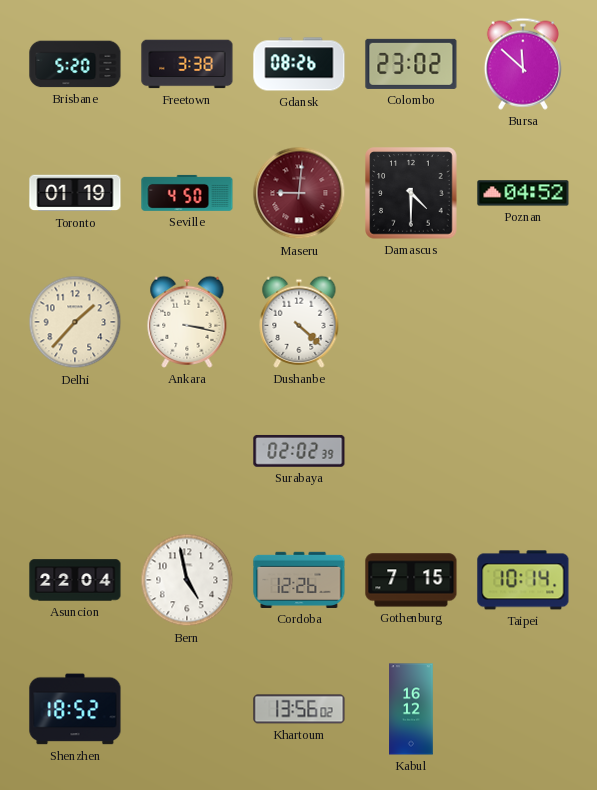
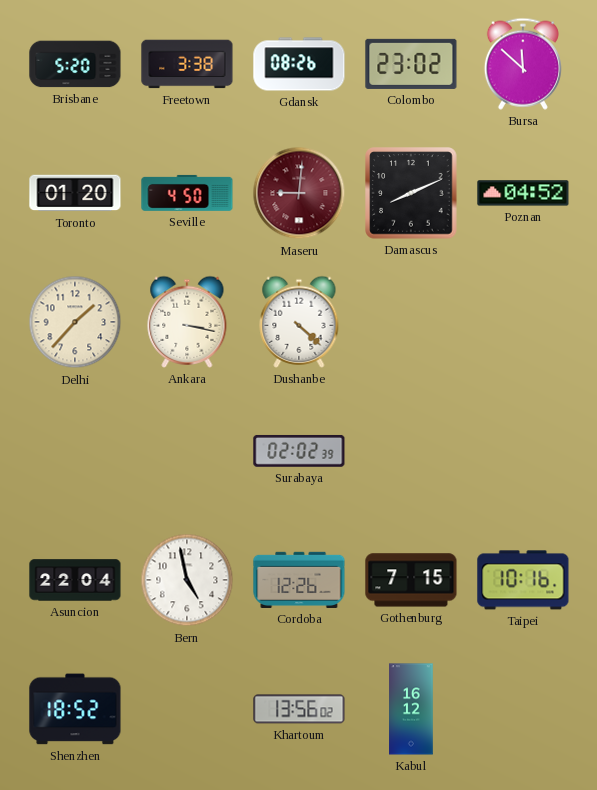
Toronto: 01:19 -> 01:20
Damascus: 4:30 -> 8:11
Taipei: 10:14 -> 10:16
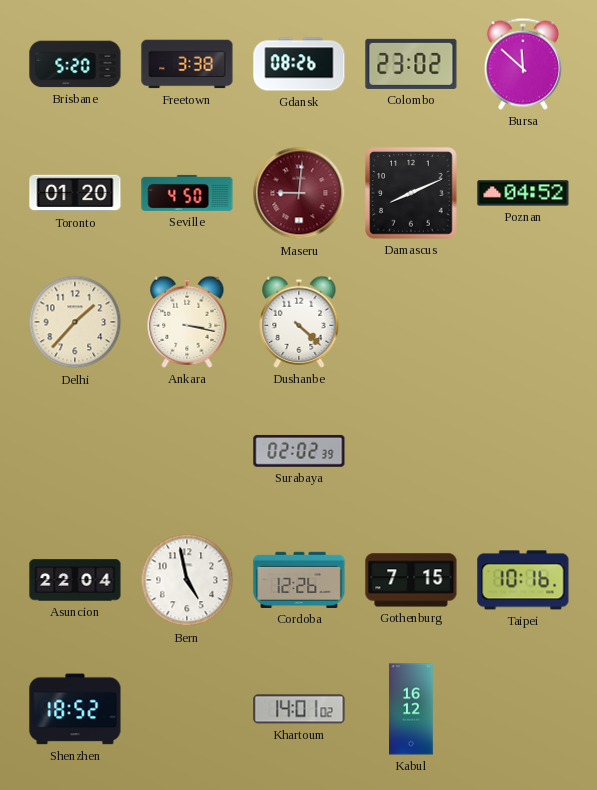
Khartoum: 13:56 -> 14:01
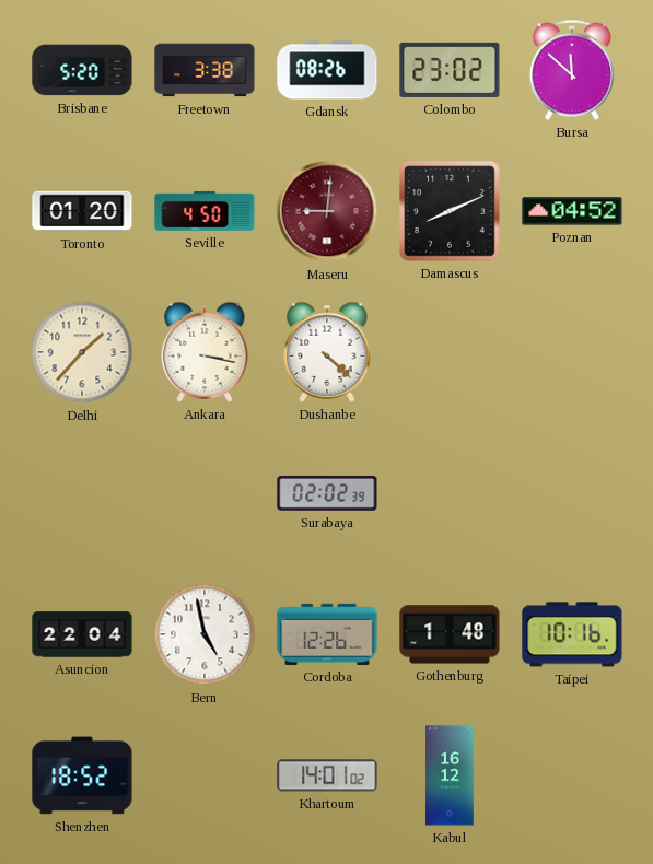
Gothenburg: 7:15 -> 1:48
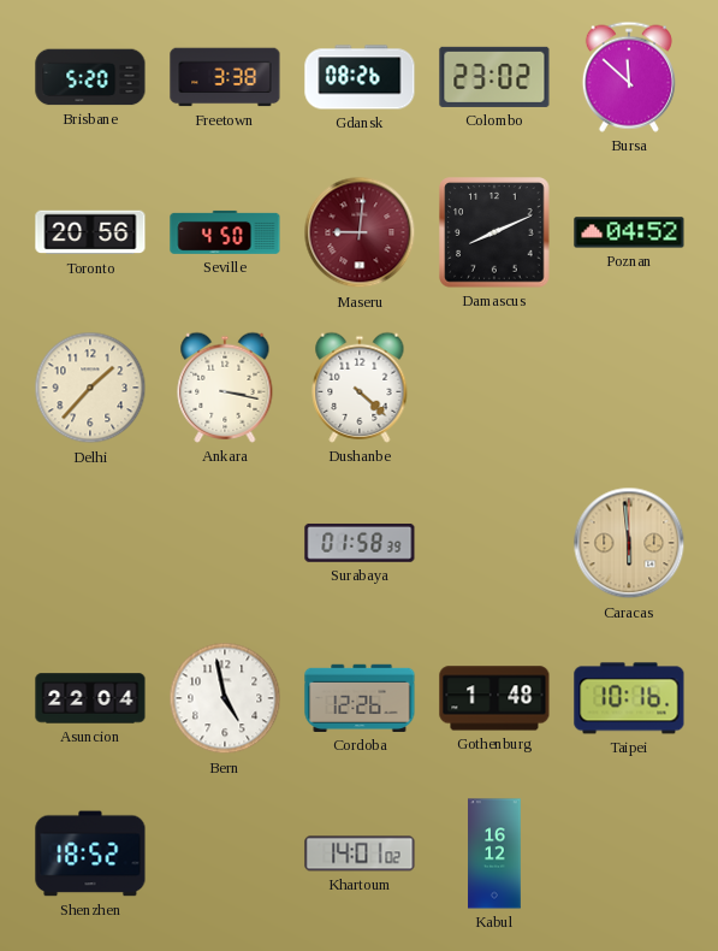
Toronto: 01:20 -> 20:56
Surabaya: 02:02 -> 01:58
Caracas: none -> 5:59
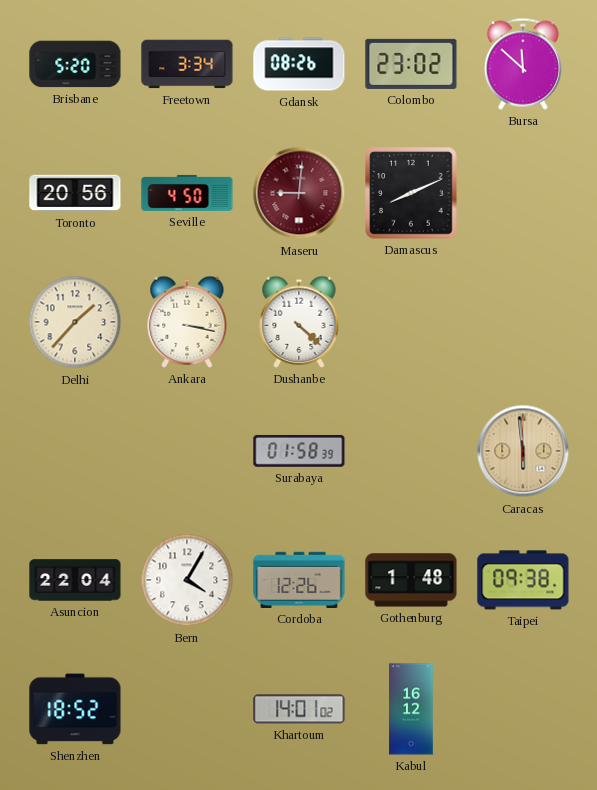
Freetown: 3:38 -> 3:34
Poznan: 04:52 -> none
Bern: 4:58 -> 4:05
Taipei: 10:16 -> 09:38
